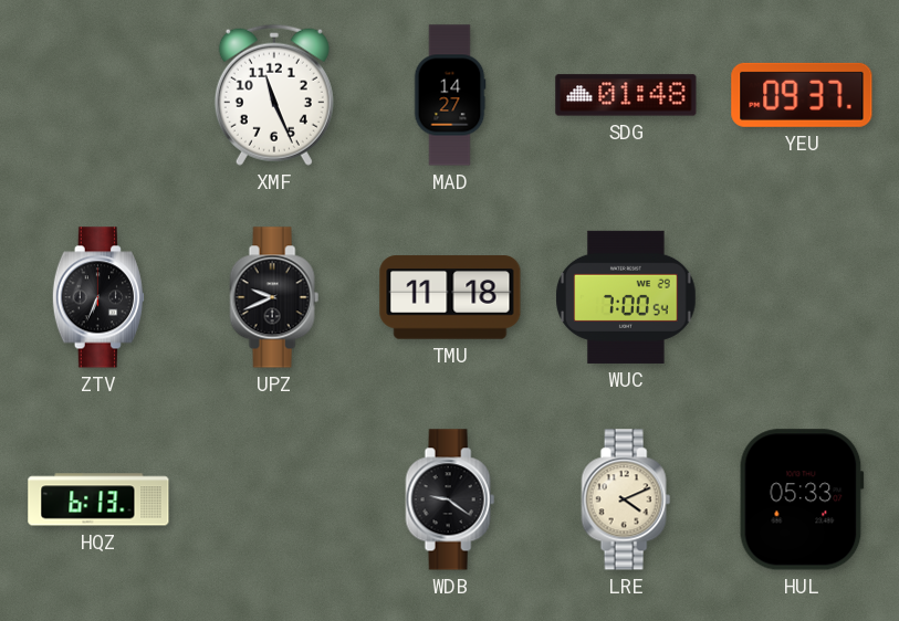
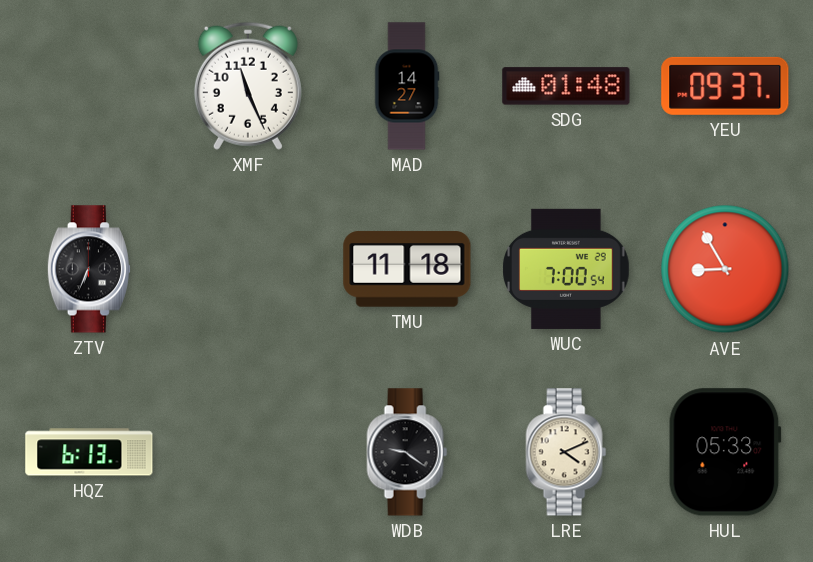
UPZ: 9:41 -> none
AVE: none -> 8:55
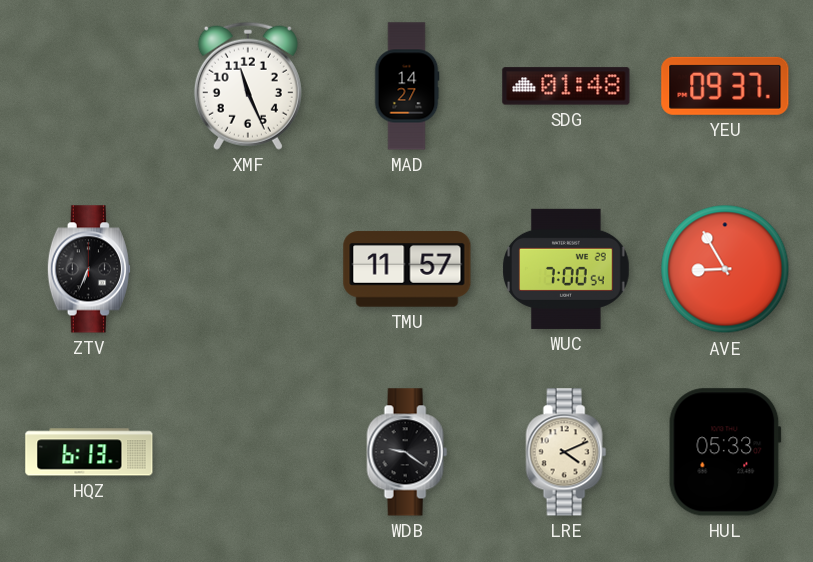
TMU: 11:18 -> 11:57
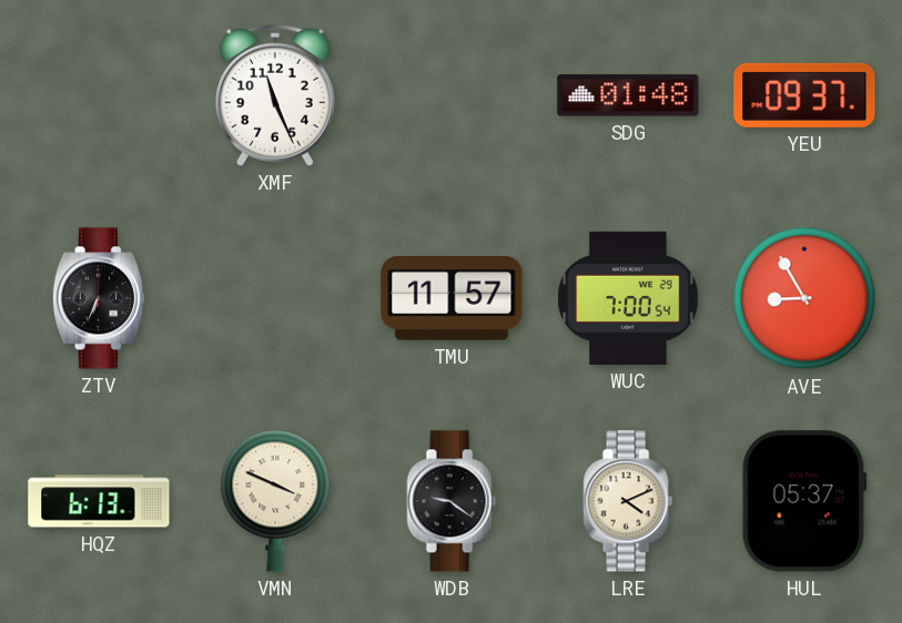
MAD: 14:27 -> none
VMN: none -> 3:49
HUL: 05:33 -> 05:37
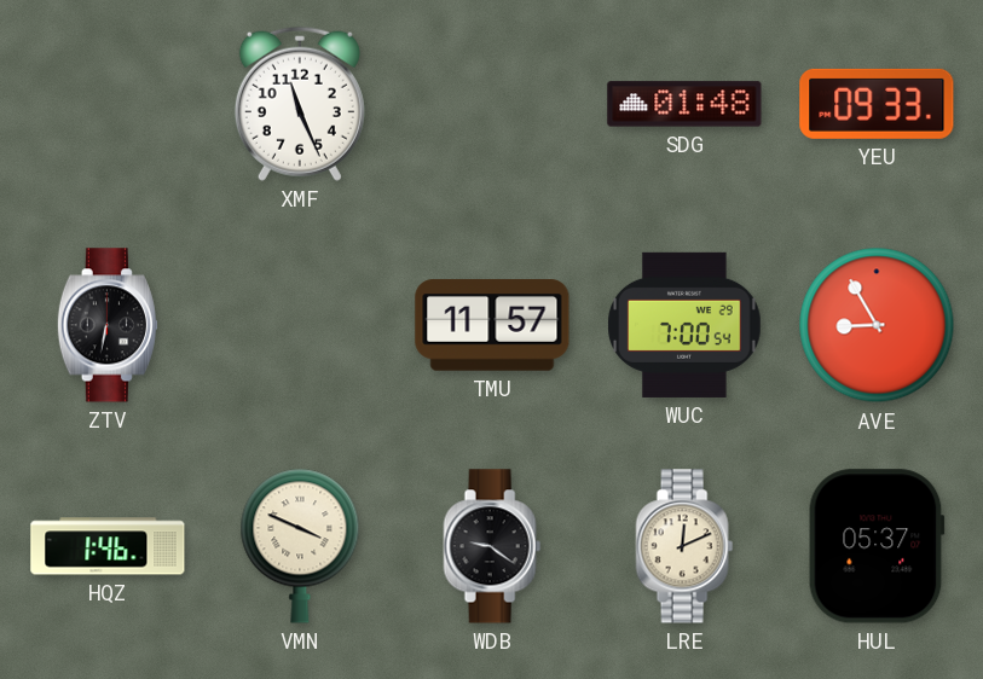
YEU: 09:37 -> 09:33
ZTV: 6:34 -> 6:32
HQZ: 6:13 -> 1:46
LRE: 4:11 -> 12:11
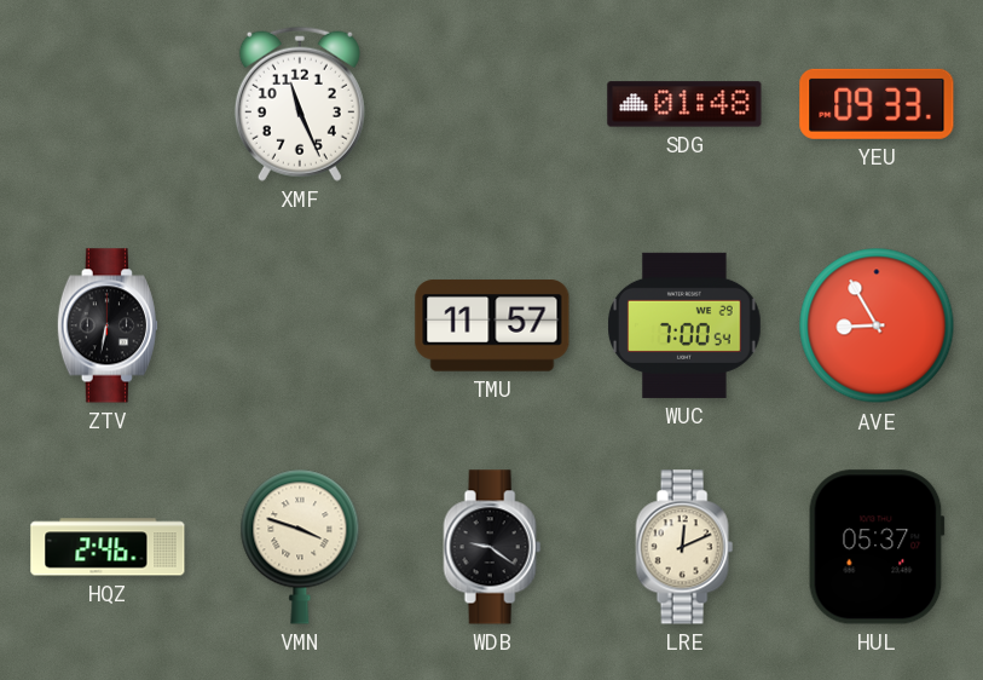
HQZ: 1:46 -> 2:46
VMN: 3:49 -> 3:48
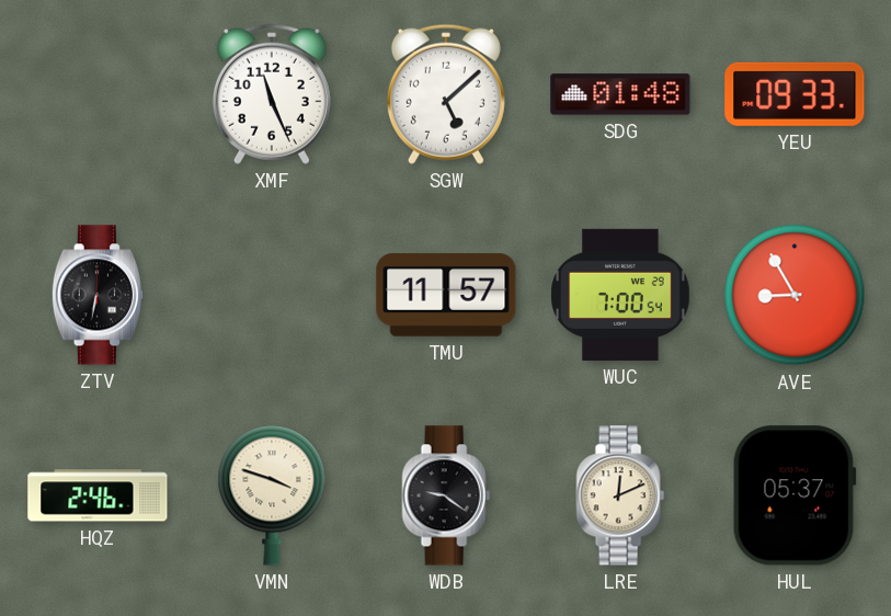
SGW: none -> 5:08
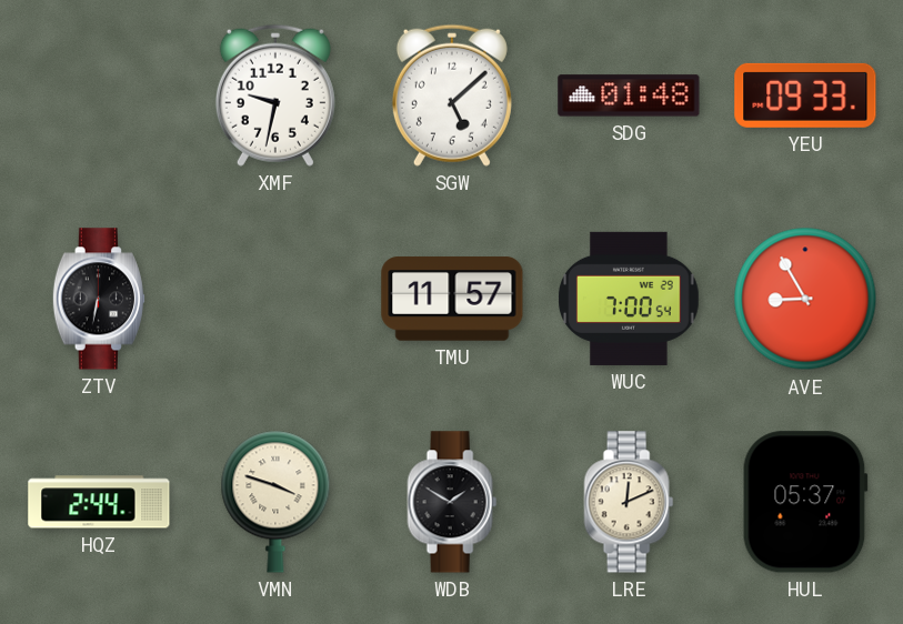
XMF: 11:26 -> 9:32
HQZ: 2:46 -> 2:44
WDB: 9:21 -> 1:50
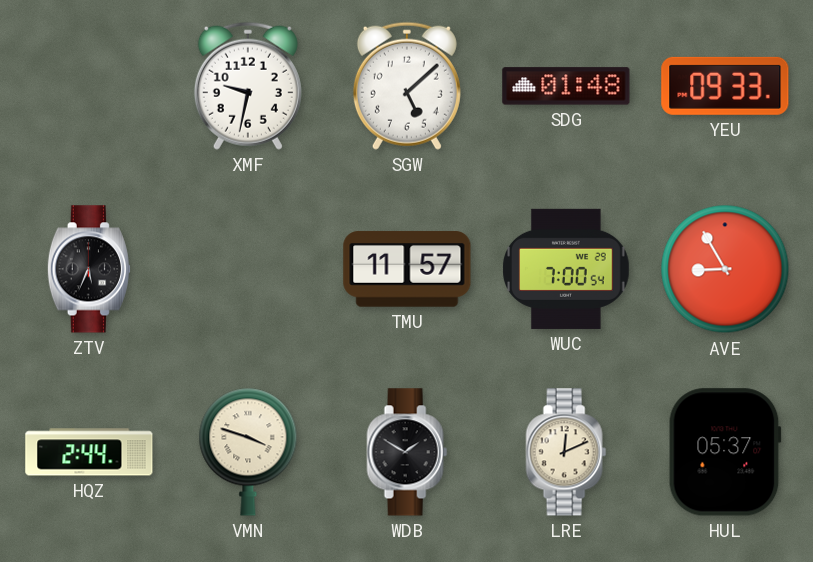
ZTV: 6:32 -> 5:34
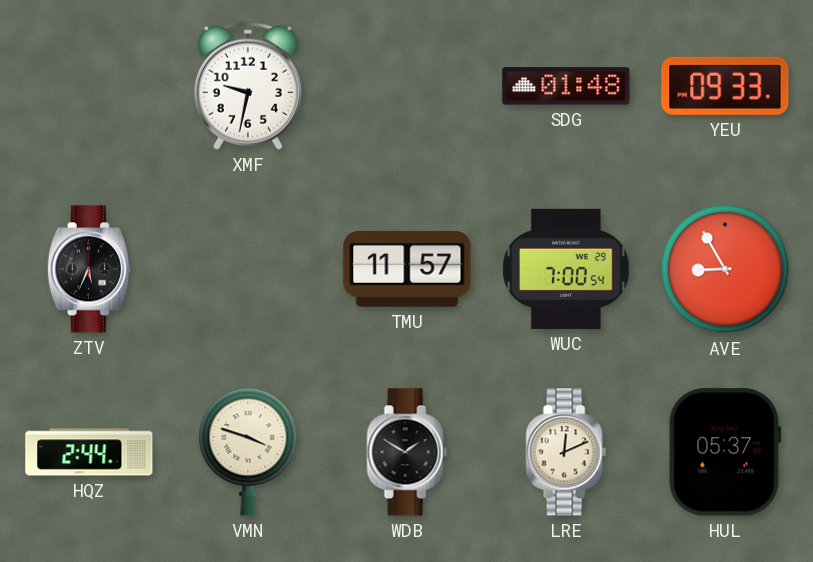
SGW: 5:08 -> none
